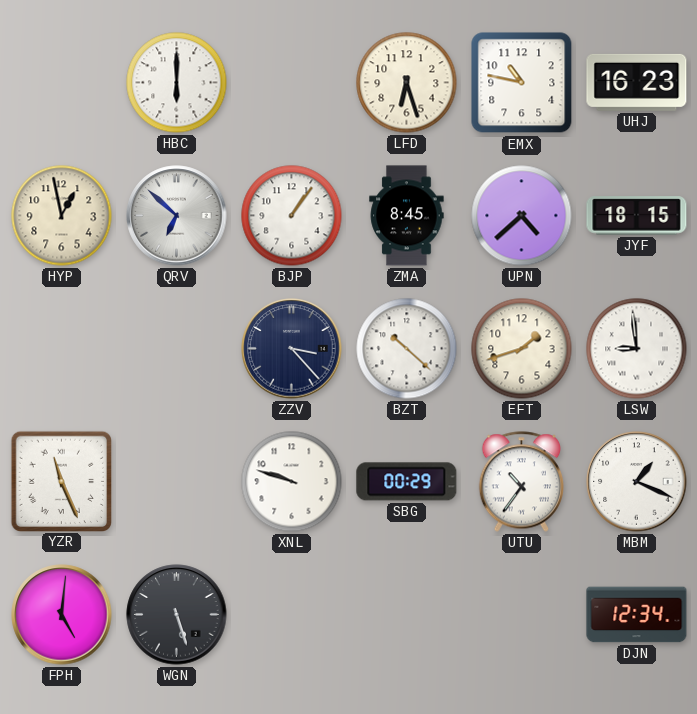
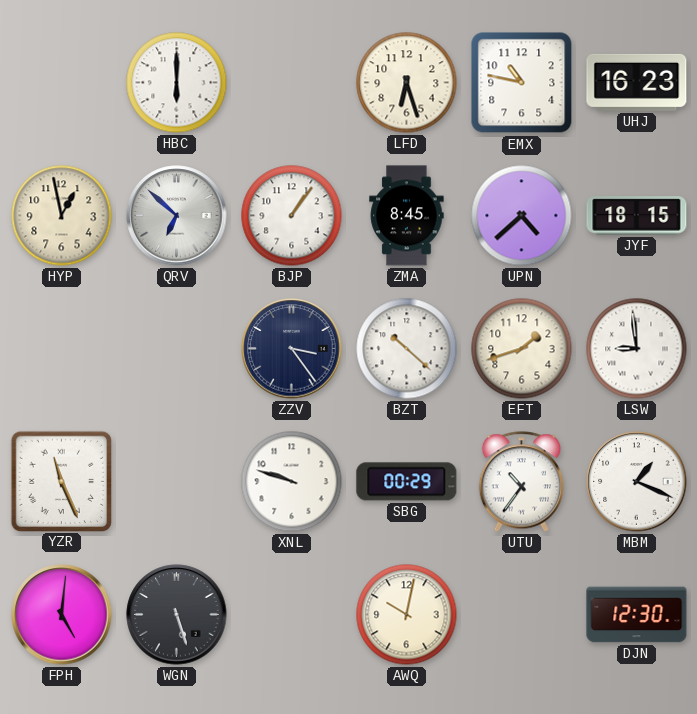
ZZV: 3:23 -> 3:24
AWQ: none -> 10:02
DJN: 12:34 -> 12:30
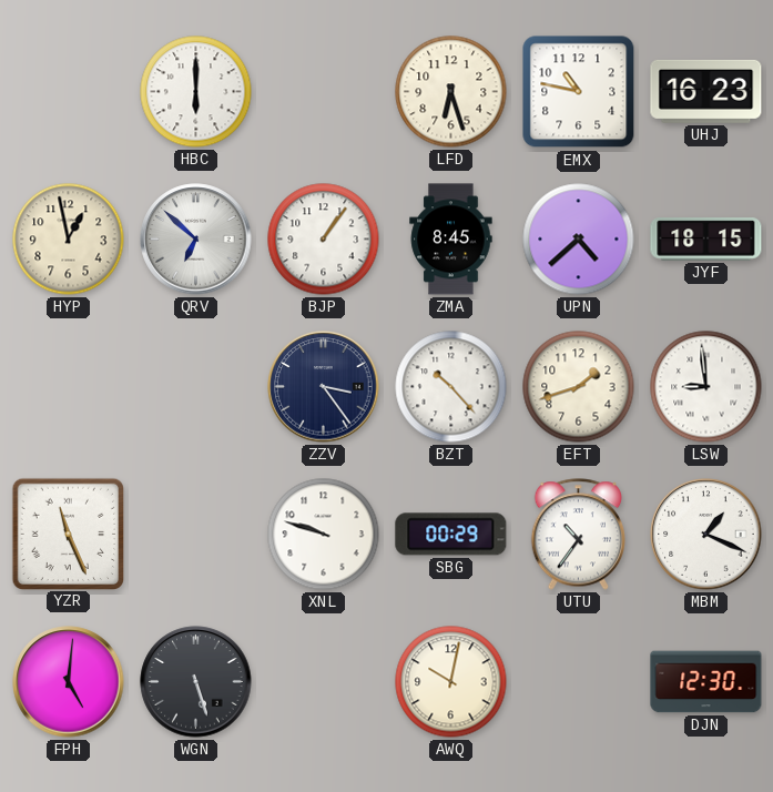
BZT: 10:22 -> 10:23
